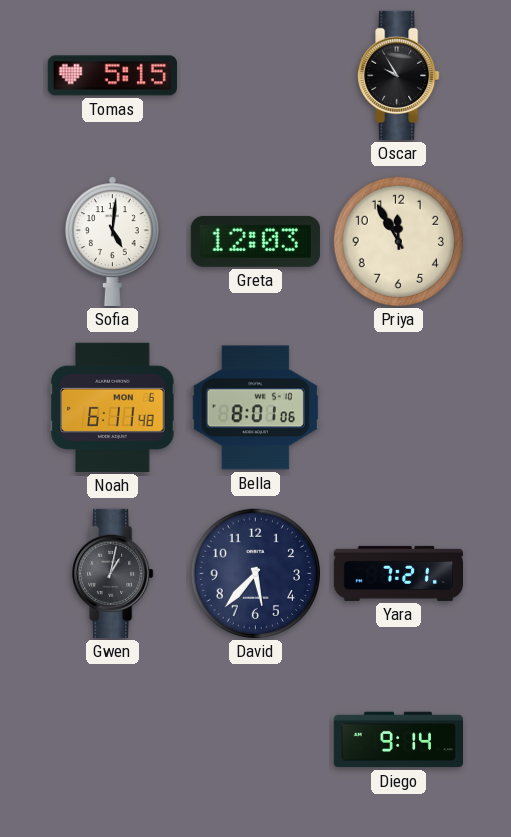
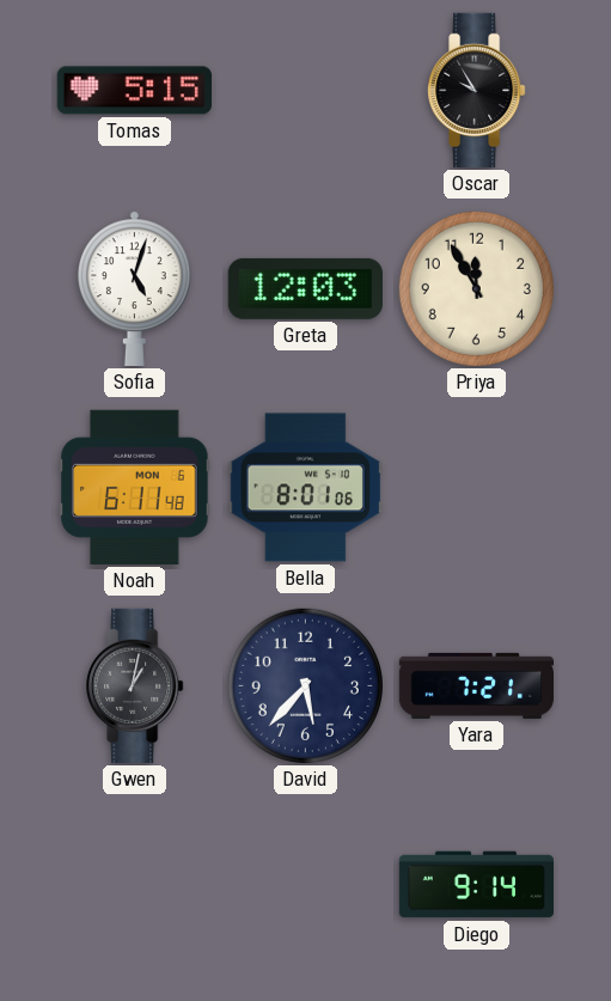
Sofia: 5:01 -> 5:03
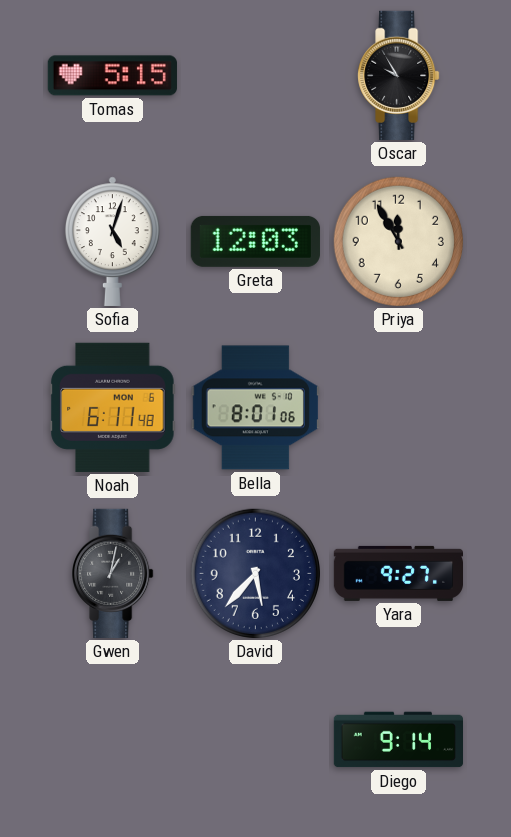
Yara: 7:21 -> 9:27
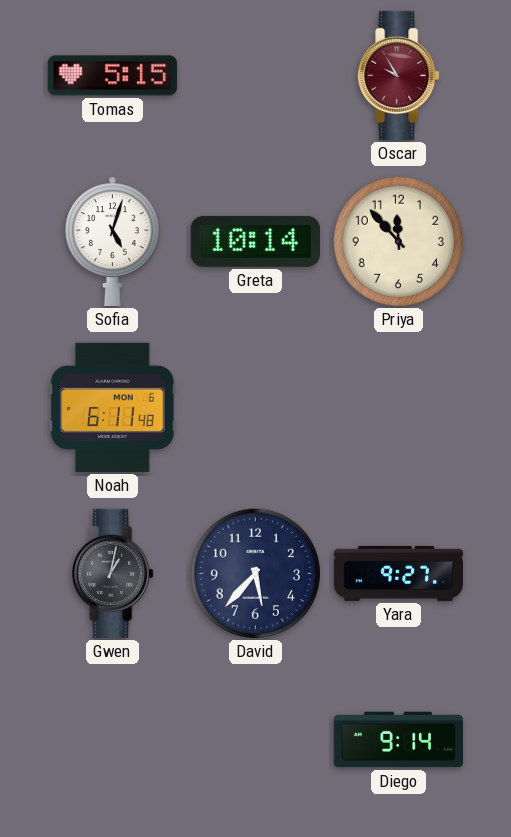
Oscar dial: black -> burgundy
Greta: 12:03 -> 10:14
Priya: 11:55 -> 11:53
Bella: 8:01 -> none
